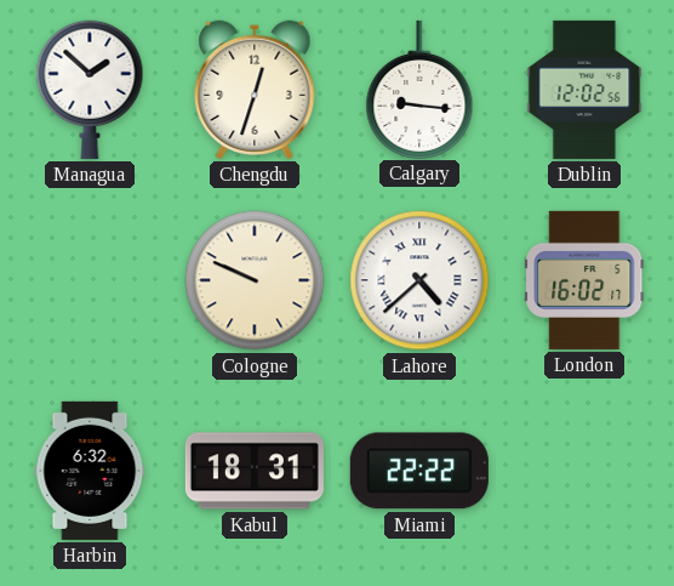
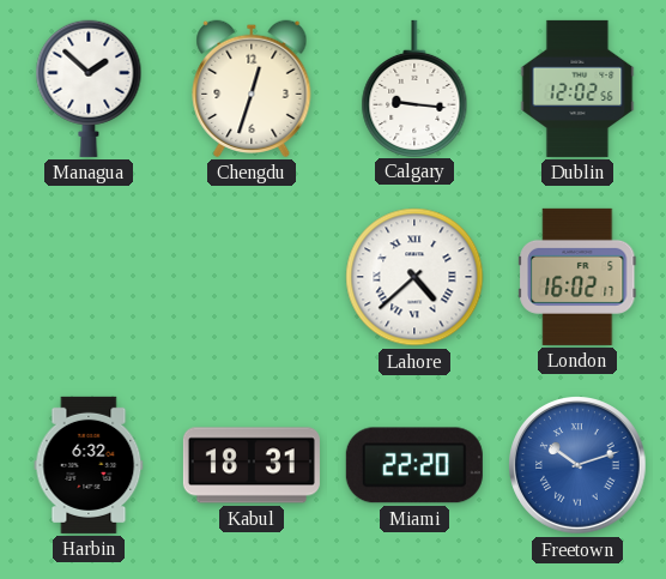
Cologne: 9:49 -> none
Miami: 22:22 -> 22:20
Freetown: none -> 10:12
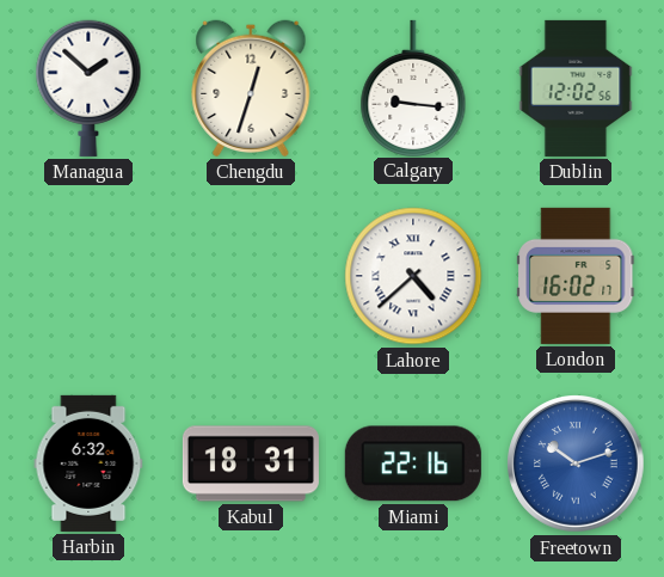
Miami: 22:20 -> 22:16
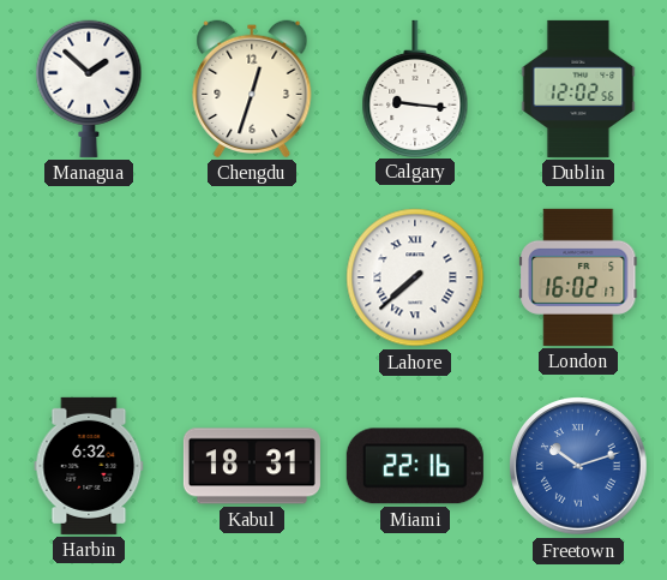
Lahore: 4:38 -> 7:38
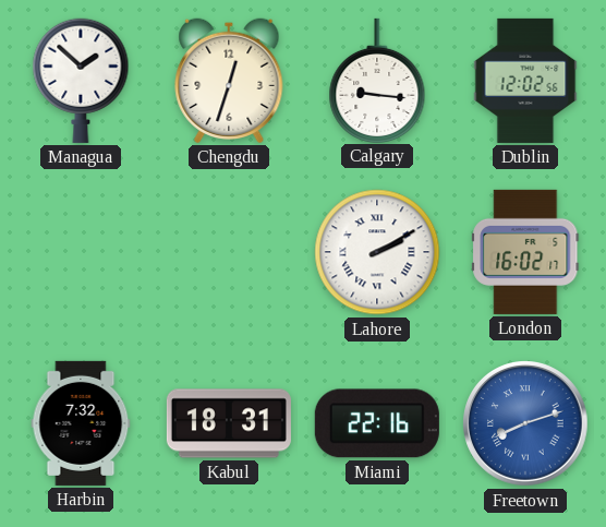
Lahore: 7:38 -> 2:10
Harbin: 6:32 -> 7:32
Freetown: 10:12 -> 8:12
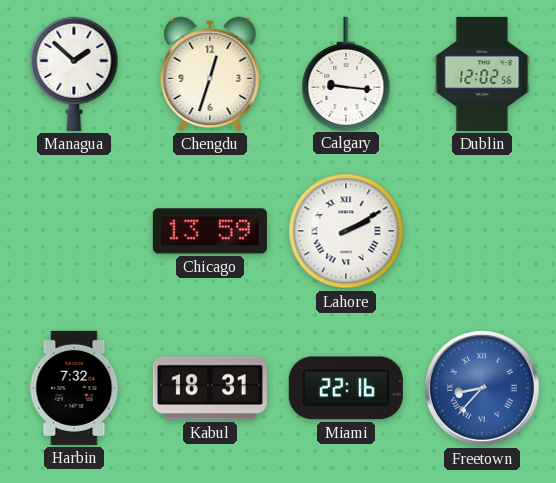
Chicago: none -> 13:59
London: 16:02 -> none
Freetown: 8:12 -> 8:37
